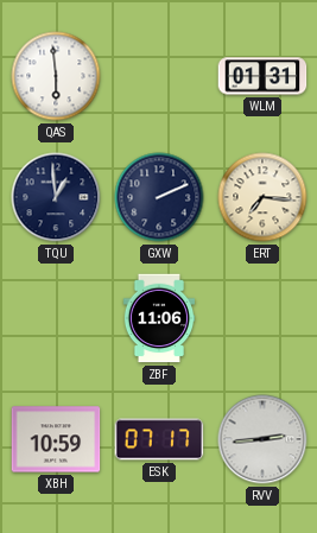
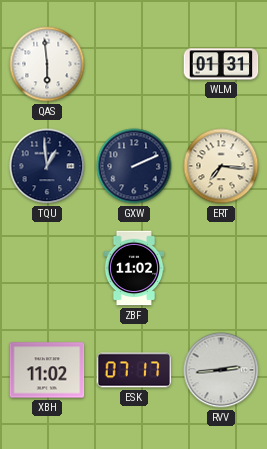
ZBF: 11:06 -> 11:02
XBH: 10:59 -> 11:02
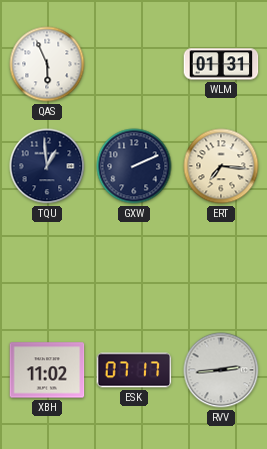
QAS: 5:59 -> 5:56
ZBF: 11:02 -> none
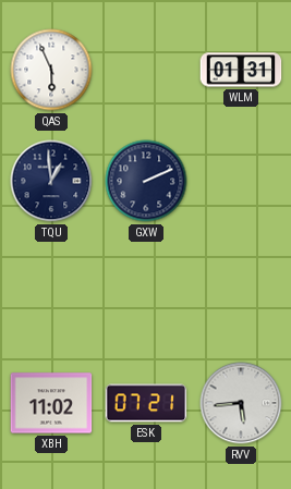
ERT: 7:16 -> none
ESK: 07:17 -> 07:21
RVV: 2:44 -> 5:44
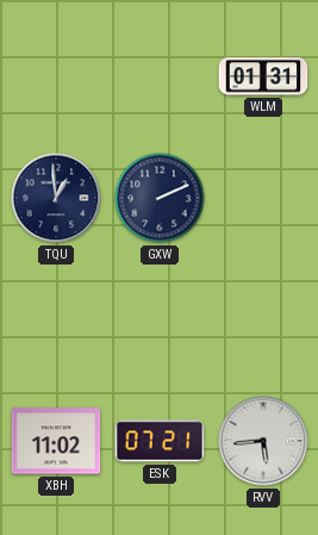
QAS: 5:56 -> none
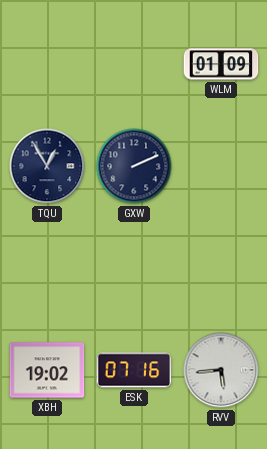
WLM: 01:31 -> 01:09
TQU: 12:59 -> 12:55
XBH: 11:02 -> 19:02
ESK: 07:21 -> 07:16
